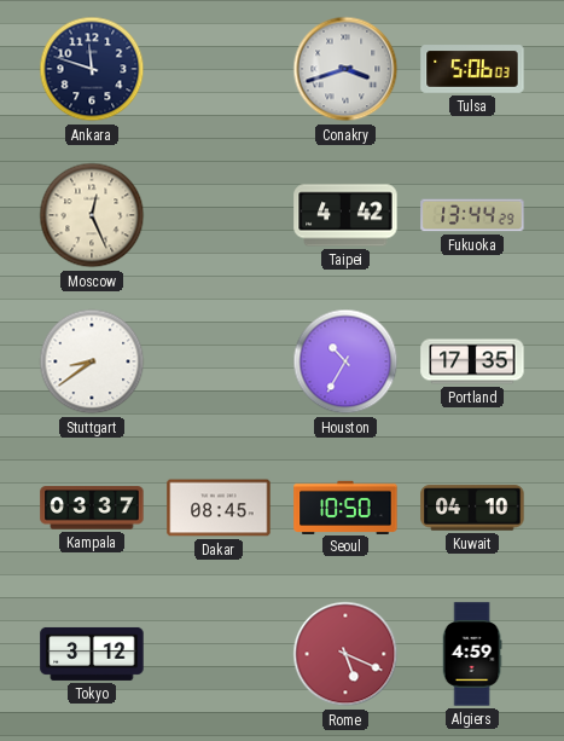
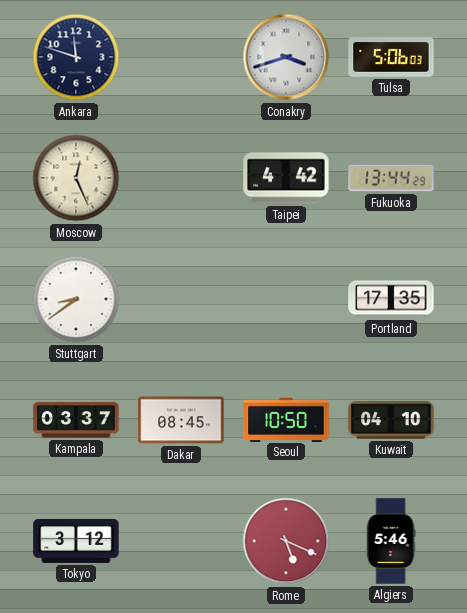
Houston: 10:35 -> none
Algiers: 4:59 -> 5:46
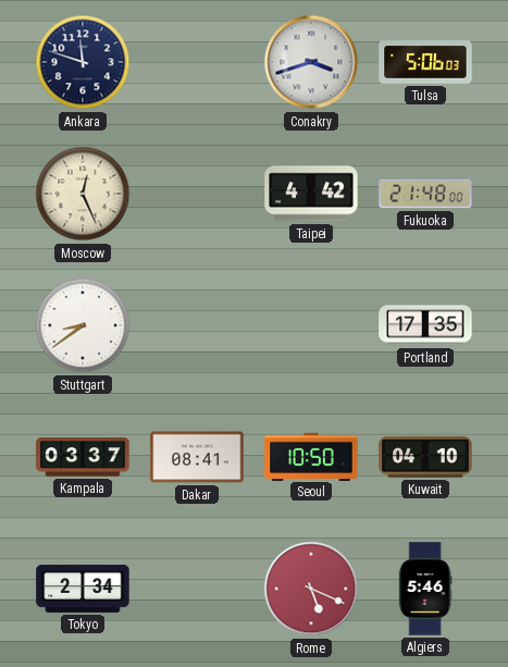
Fukuoka: 13:44 -> 21:48
Dakar: 08:45 -> 08:41
Tokyo: 3:12 -> 2:34
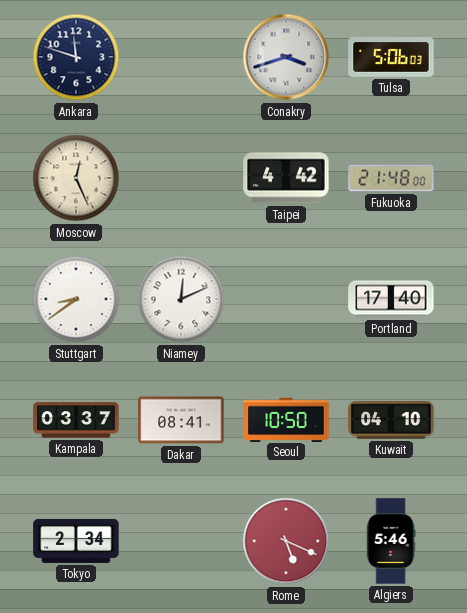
Niamey: none -> 12:11
Portland: 17:35 -> 17:40
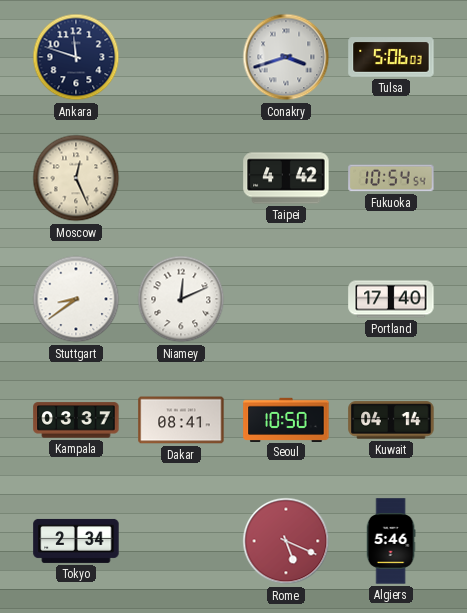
Fukuoka: 21:48 -> 10:54
Kuwait: 04:10 -> 04:14
